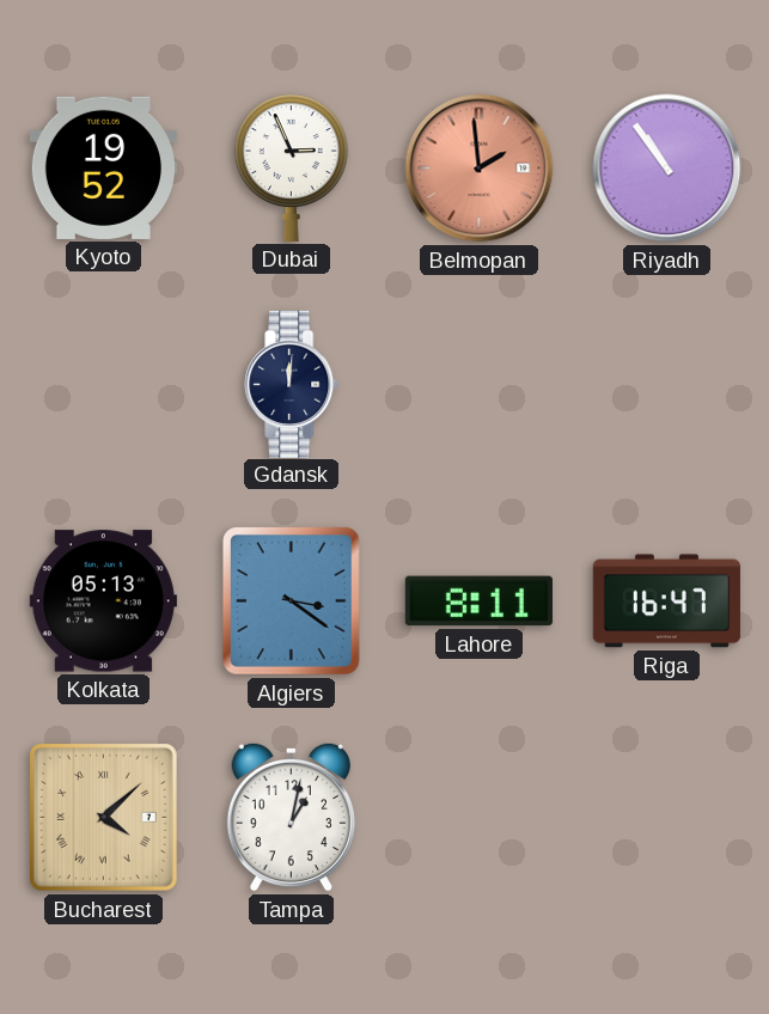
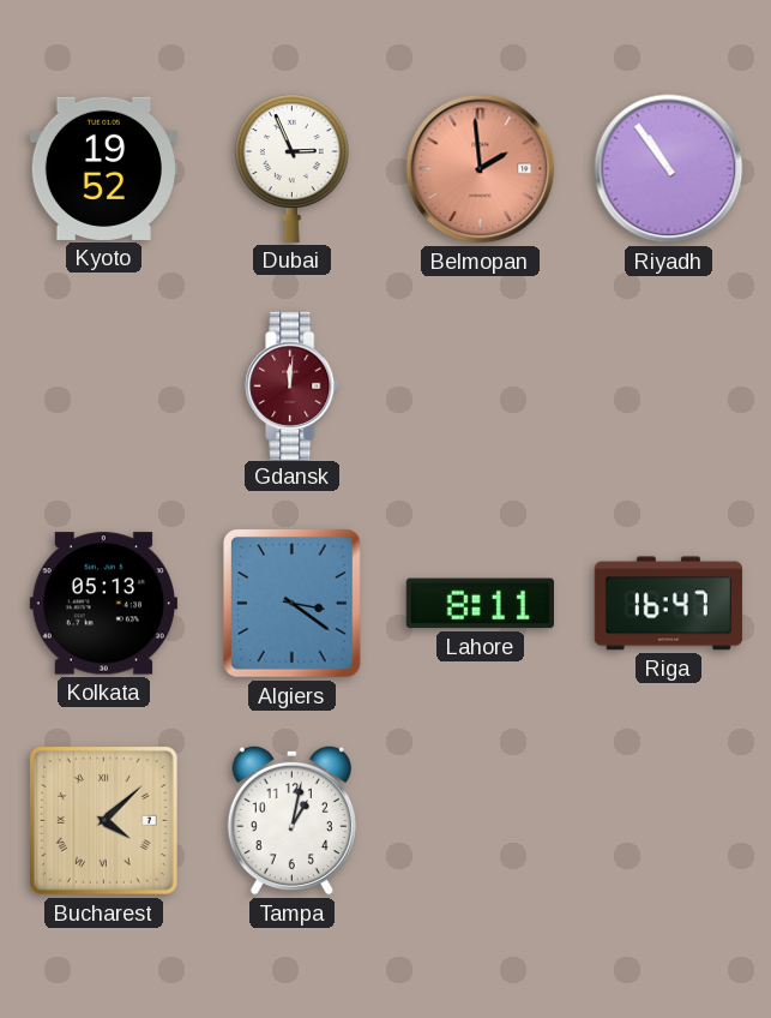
Gdansk dial: navy -> burgundy
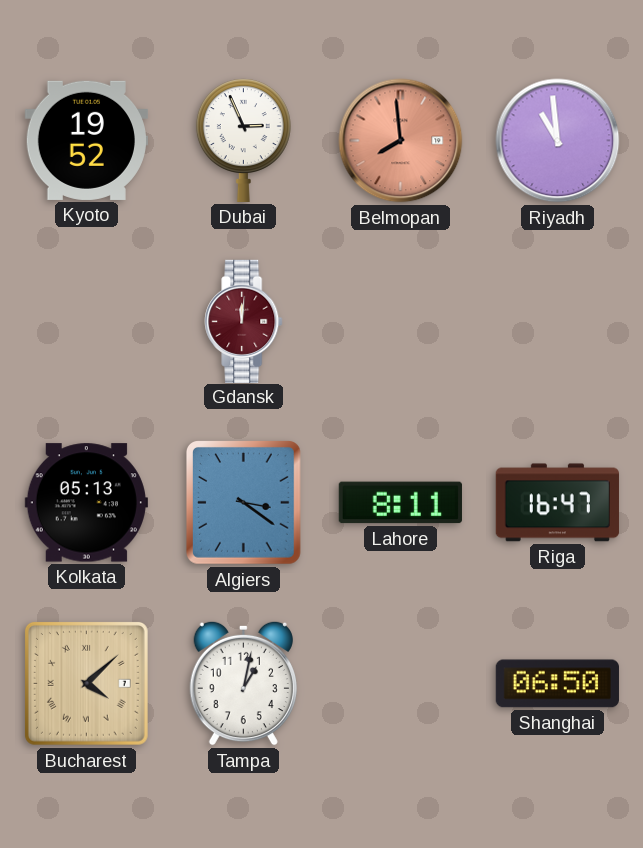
Belmopan: 1:59 -> 7:59
Riyadh: 10:54 -> 10:59
Shanghai: none -> 06:50
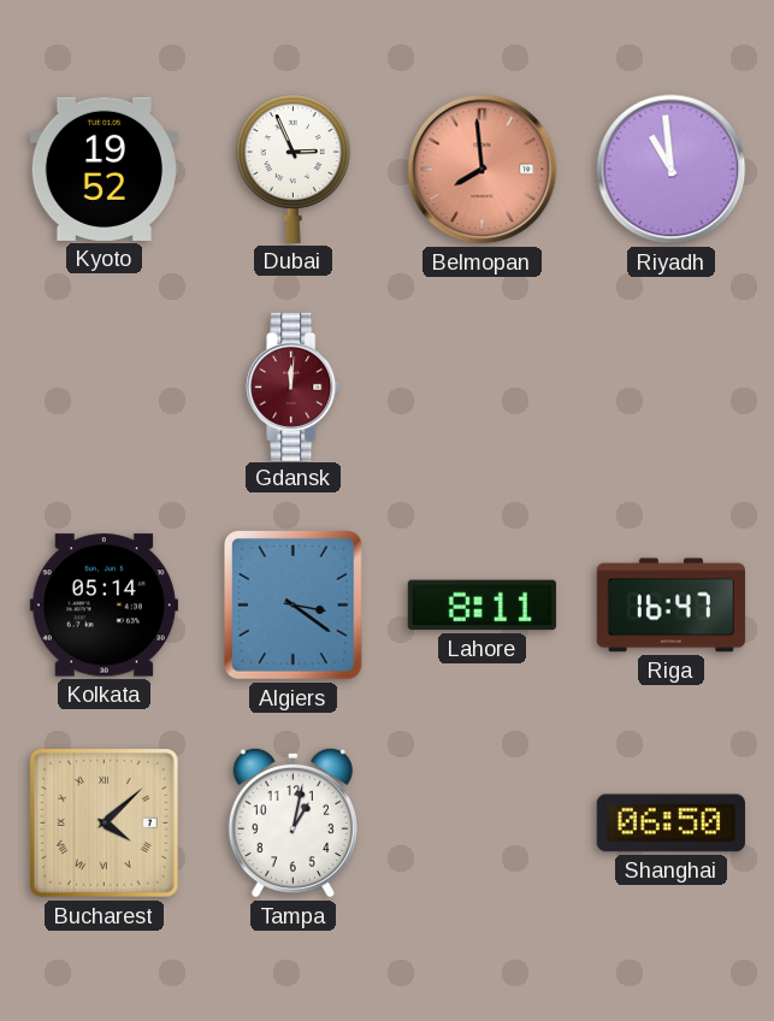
Kolkata: 05:13 -> 05:14
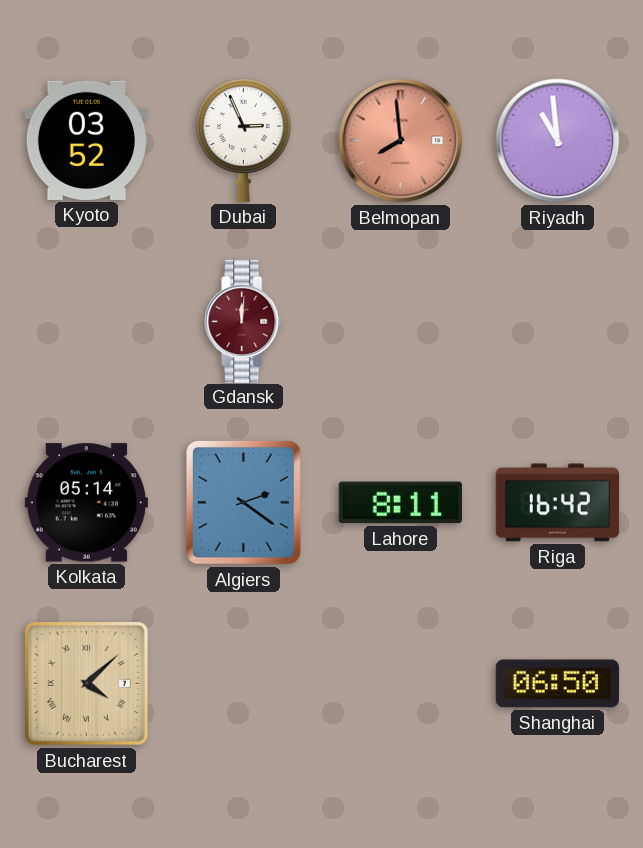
Kyoto: 19:52 -> 03:52
Algiers: 3:21 -> 2:21
Riga: 16:47 -> 16:42
Tampa: 1:02 -> none
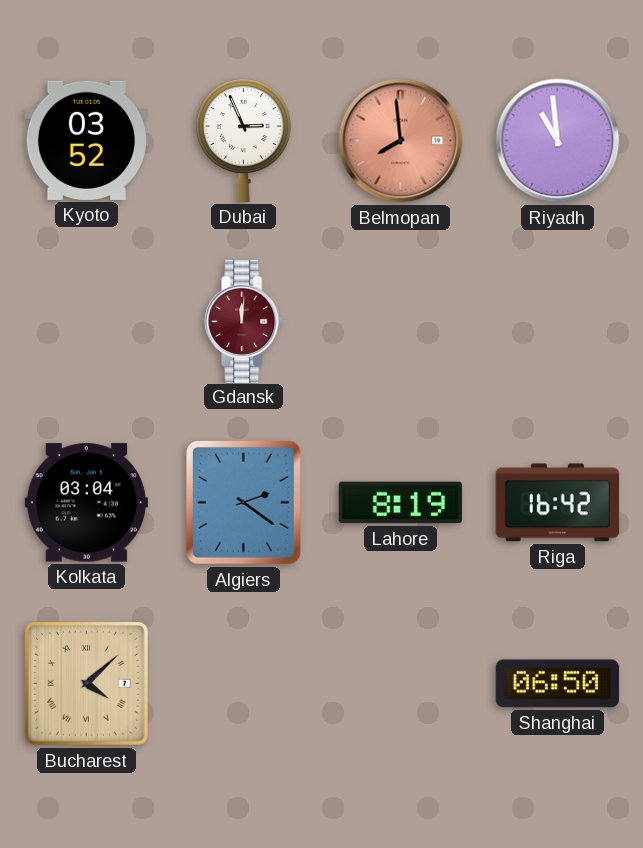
Kolkata: 05:14 -> 03:04
Lahore: 8:11 -> 8:19
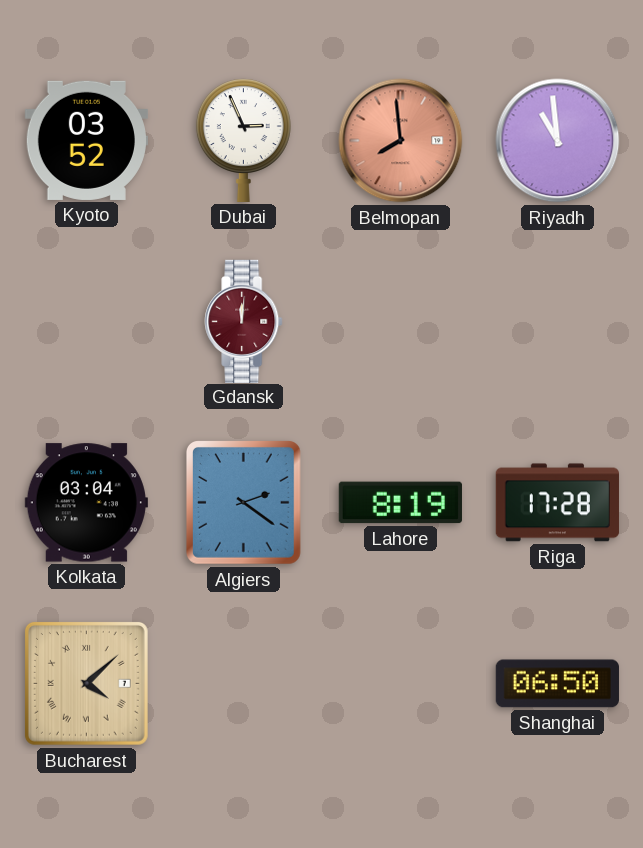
Riga: 16:42 -> 17:28
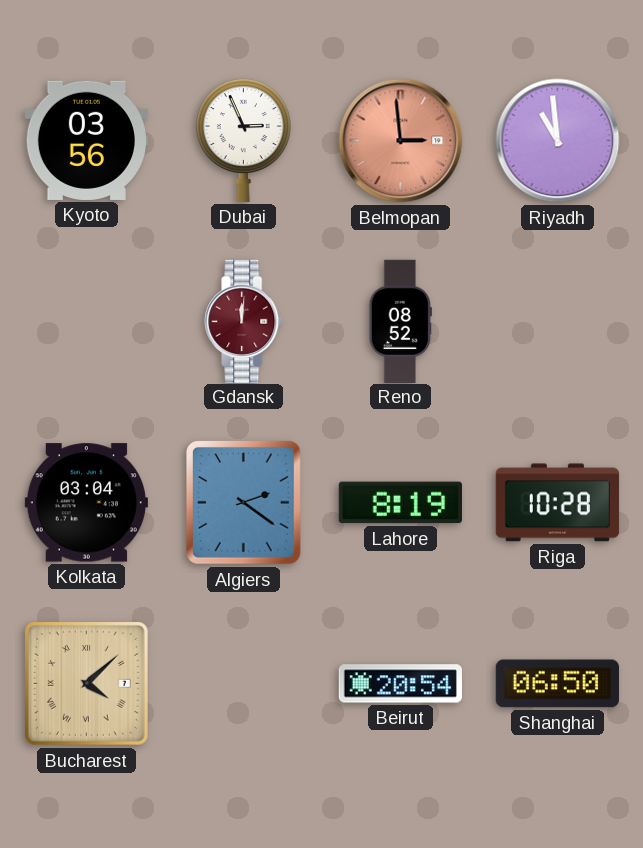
Kyoto: 03:52 -> 03:56
Belmopan: 7:59 -> 2:59
Reno: none -> 08:52
Riga: 17:28 -> 10:28
Beirut: none -> 20:54
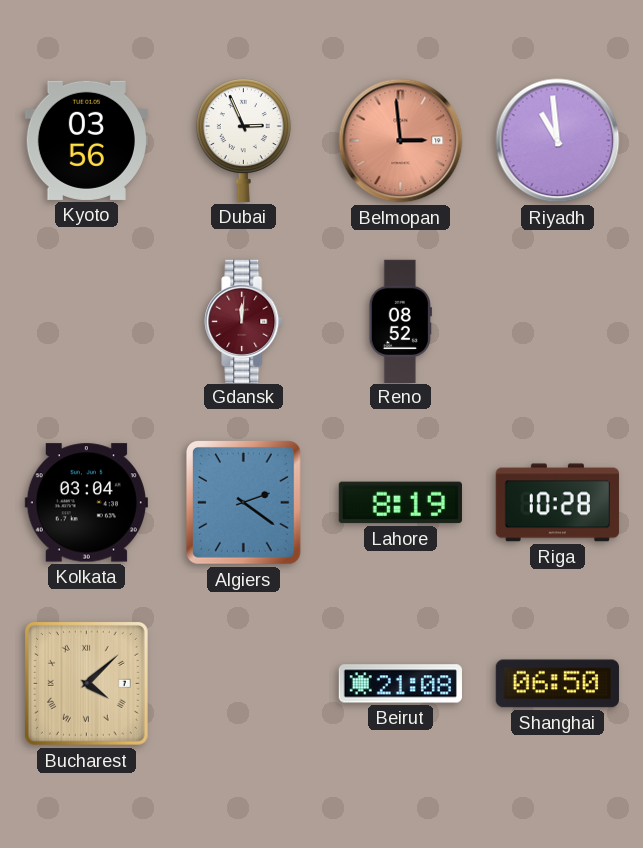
Beirut: 20:54 -> 21:08
